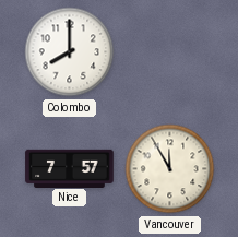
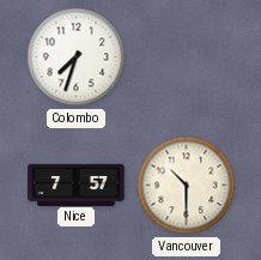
Colombo: 8:00 -> 7:33
Vancouver: 11:55 -> 10:30
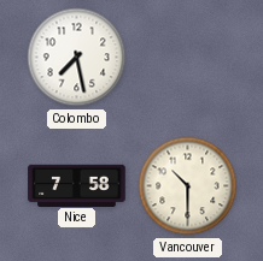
Colombo: 7:33 -> 7:28
Nice: 7:57 -> 7:58
